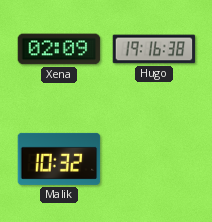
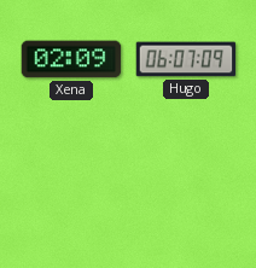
Hugo: 19:16 -> 06:07
Malik: 10:32 -> none
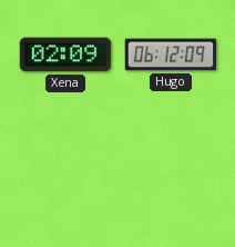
Hugo: 06:07 -> 06:12
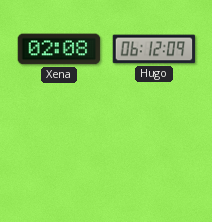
Xena: 02:09 -> 02:08
